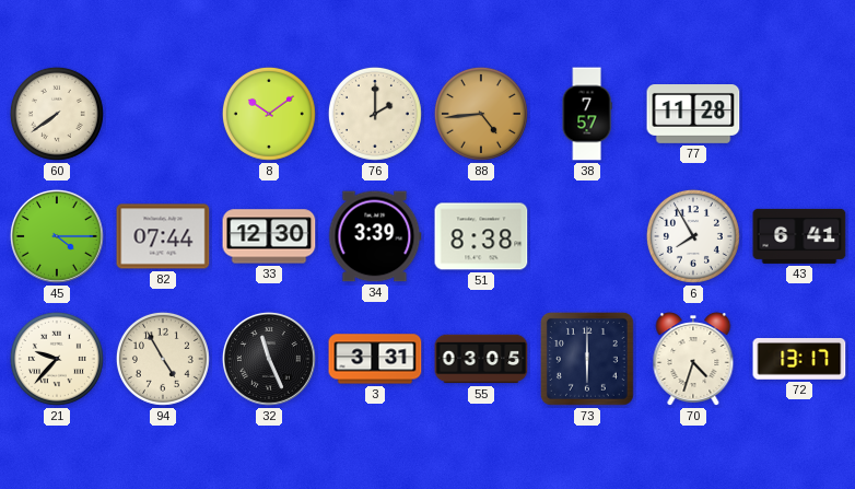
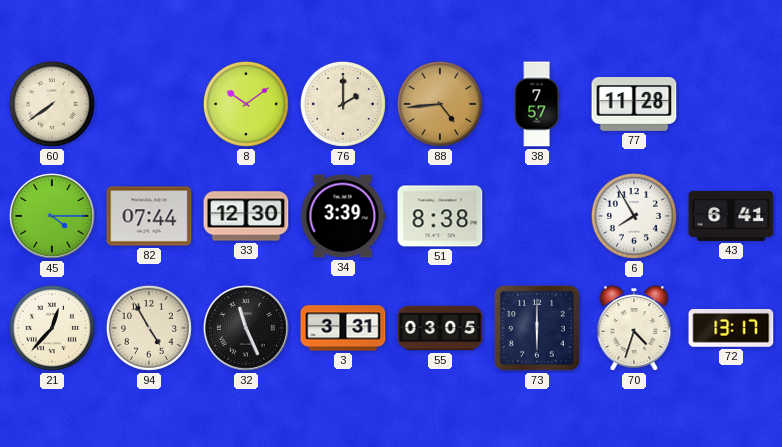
21: 9:37 -> 12:37
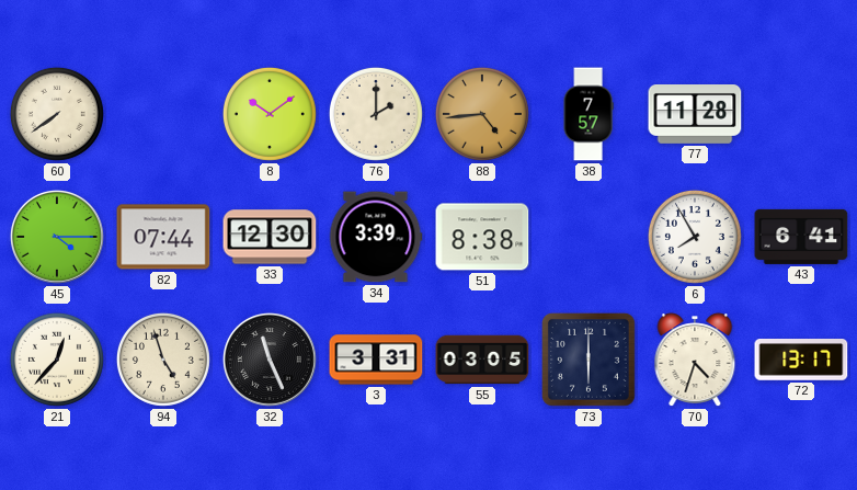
94: 4:55 -> 4:57
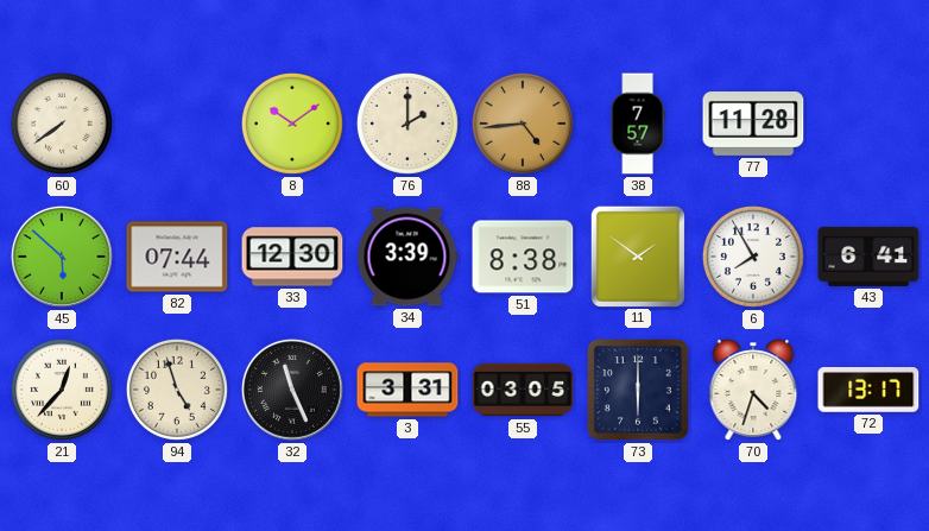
45: 4:15 -> 5:52
11: none -> 1:51
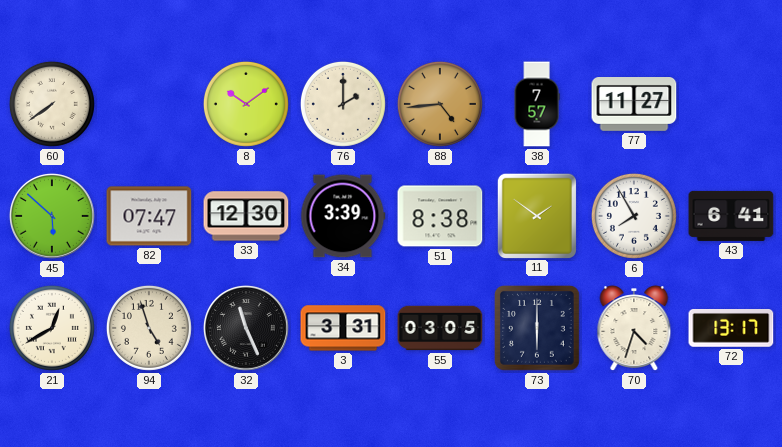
77: 11:28 -> 11:27
82: 07:44 -> 07:47
21: 12:37 -> 12:40
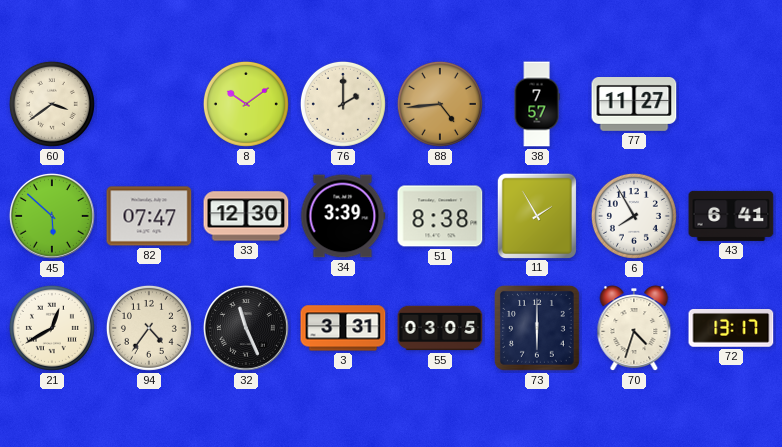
60: 7:39 -> 3:39
11: 1:51 -> 1:55
94: 4:57 -> 4:36
